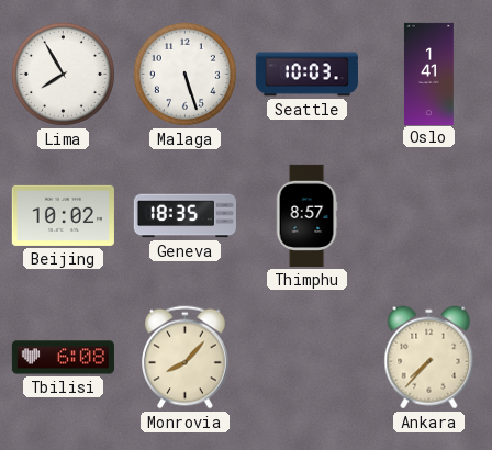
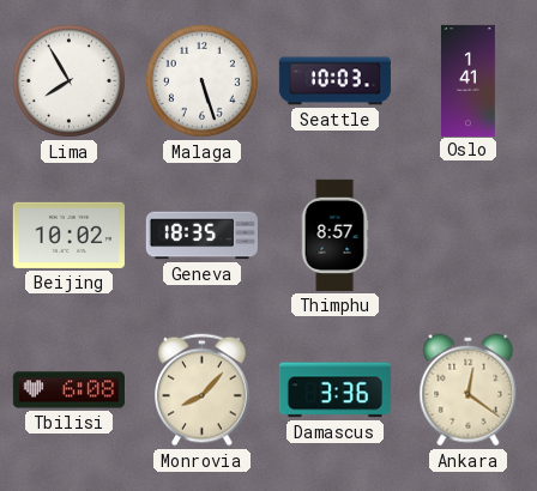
Damascus: none -> 3:36
Ankara: 7:37 -> 12:21
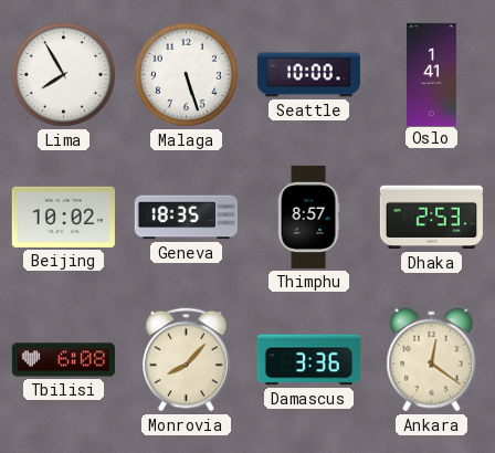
Seattle: 10:03 -> 10:00
Dhaka: none -> 2:53
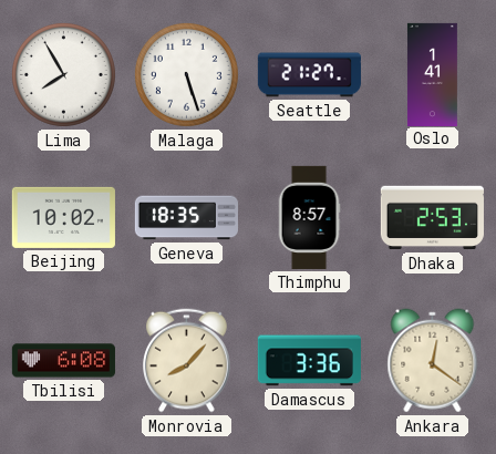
Seattle: 10:00 -> 21:27
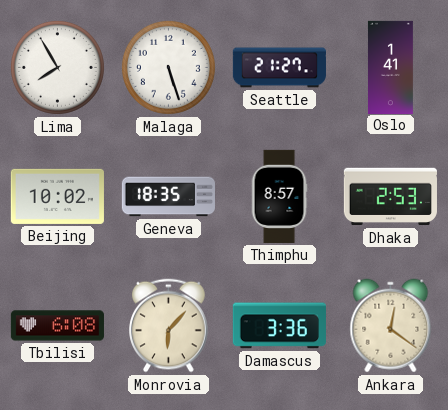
Monrovia: 8:07 -> 6:07
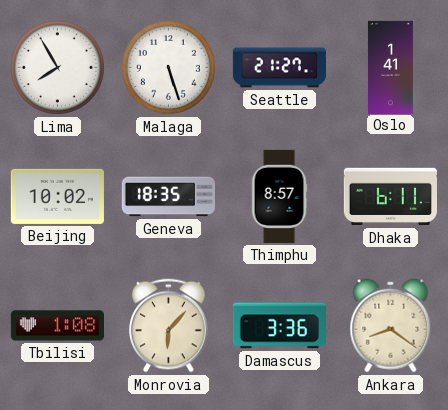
Dhaka: 2:53 -> 6:11
Tbilisi: 6:08 -> 1:08
Ankara: 12:21 -> 8:21
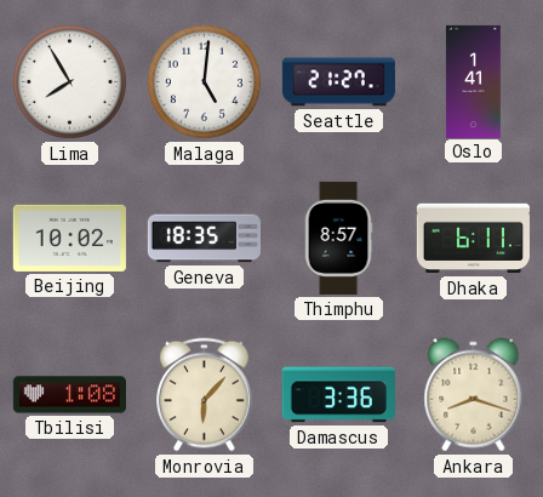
Malaga: 5:27 -> 5:01
Ankara: 8:21 -> 8:18
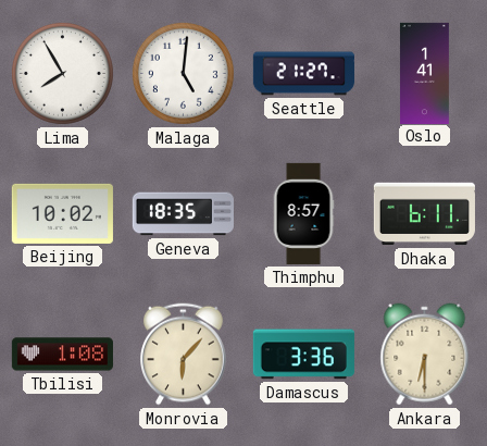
Ankara: 8:18 -> 6:30
